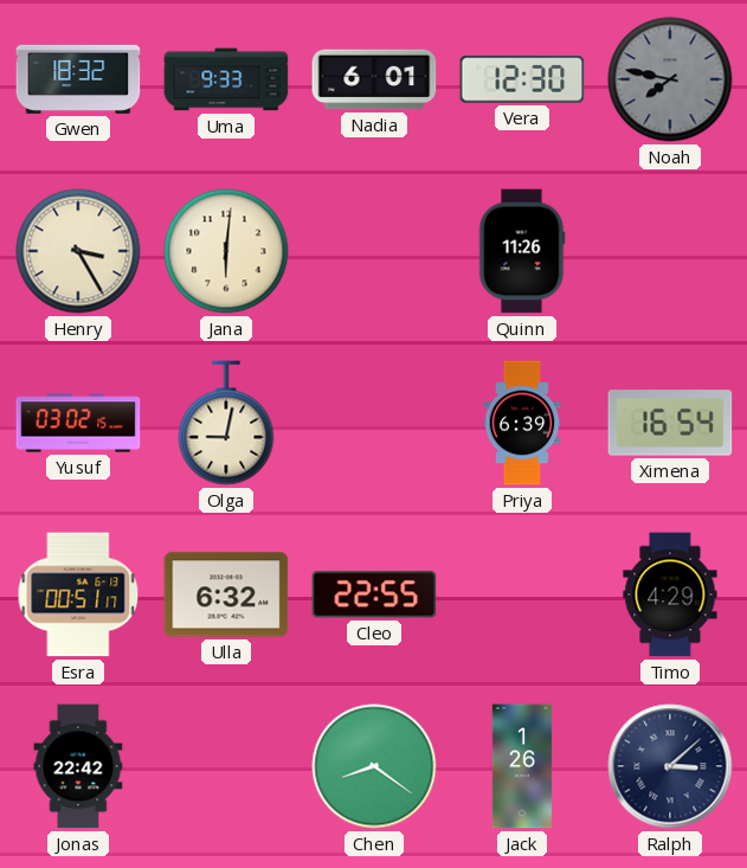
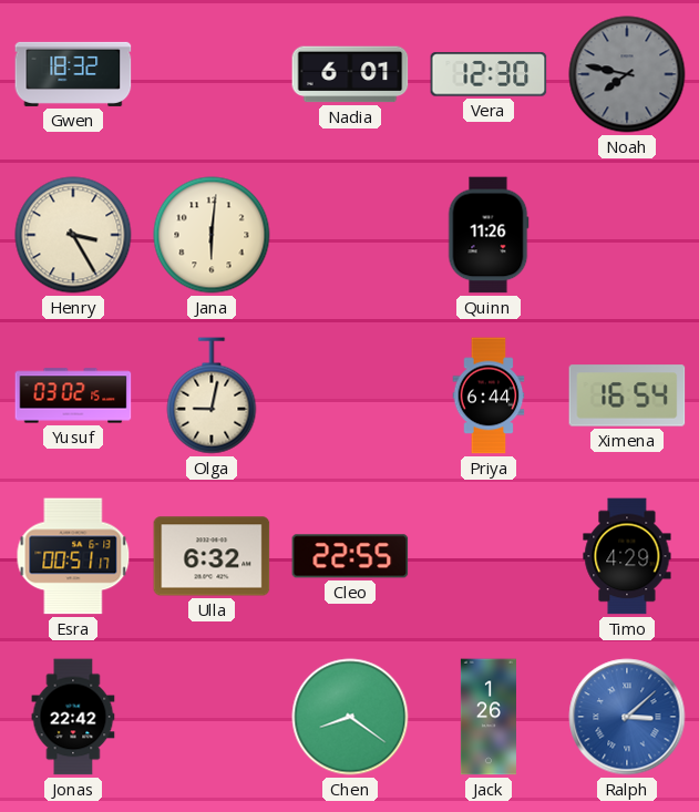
Uma: 9:33 -> none
Priya: 6:39 -> 6:44
Ralph dial: navy -> blue
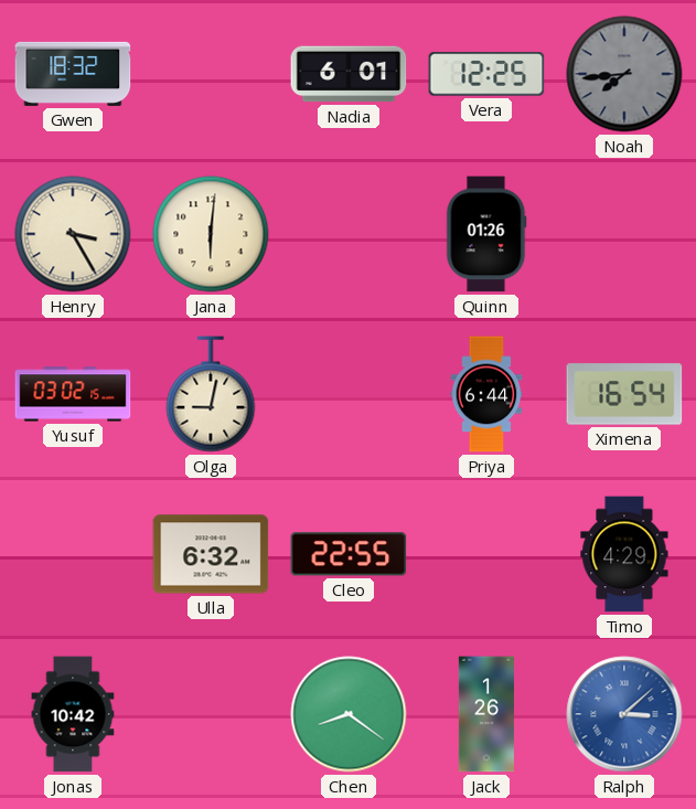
Vera: 12:30 -> 12:25
Noah: 7:47 -> 7:44
Quinn: 11:26 -> 01:26
Esra: 00:51 -> none
Jonas: 22:42 -> 10:42
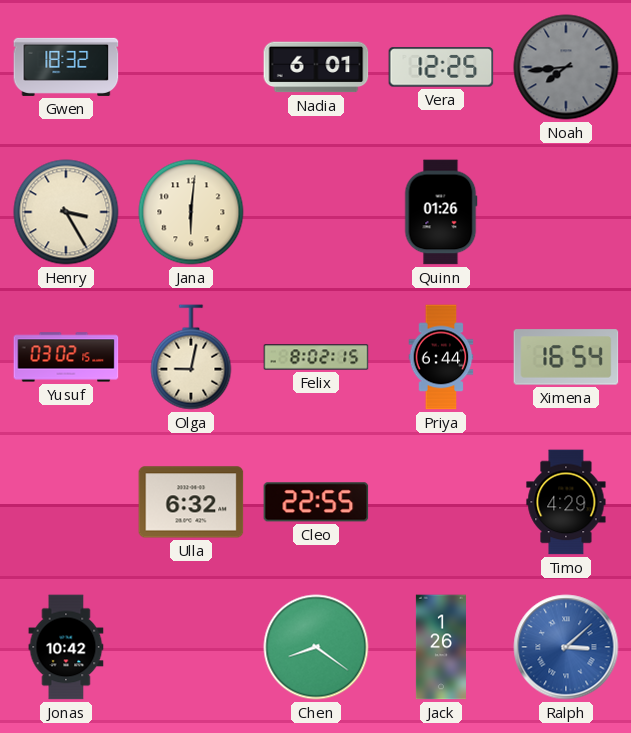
Felix: none -> 8:02
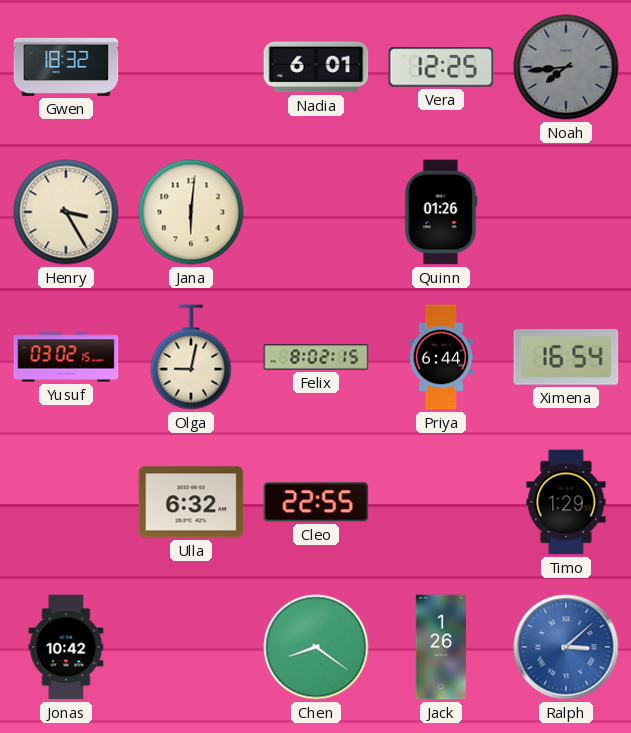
Timo: 4:29 -> 1:29
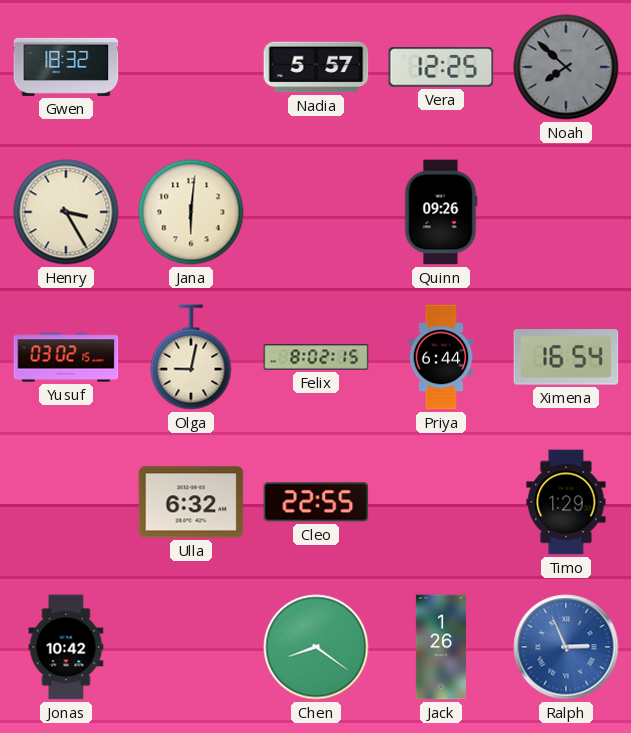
Nadia: 6:01 -> 5:57
Noah: 7:44 -> 7:52
Quinn: 01:26 -> 09:26
Ralph: 3:08 -> 2:56
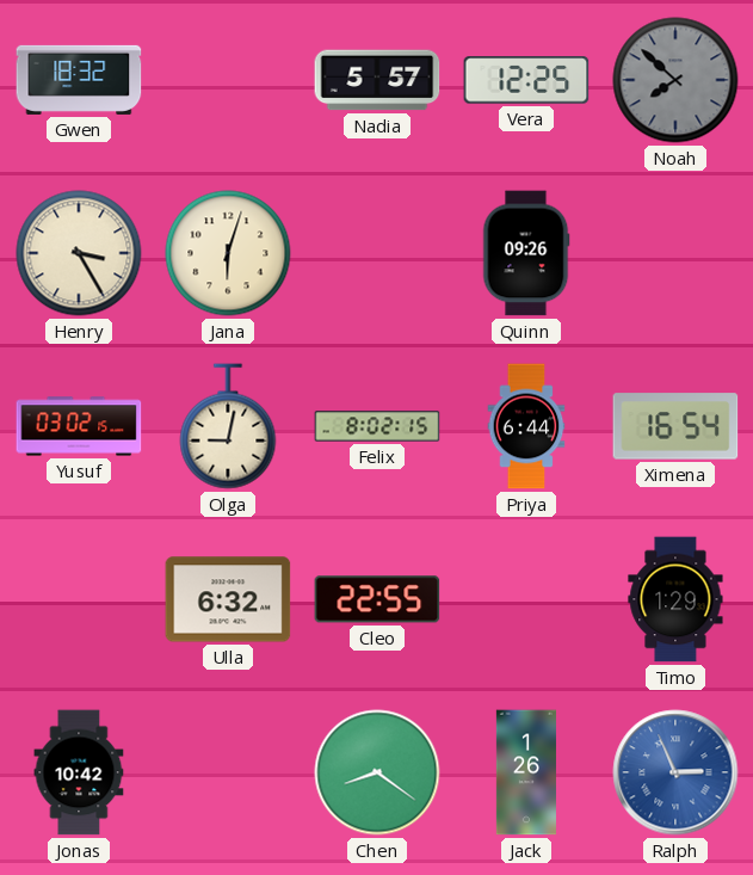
Jana: 6:01 -> 6:03
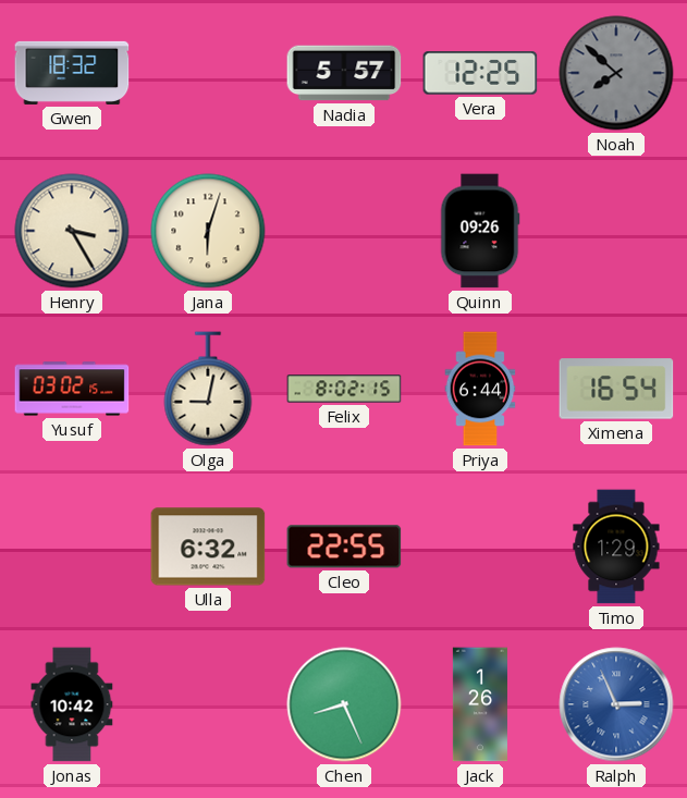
Chen: 8:21 -> 8:26
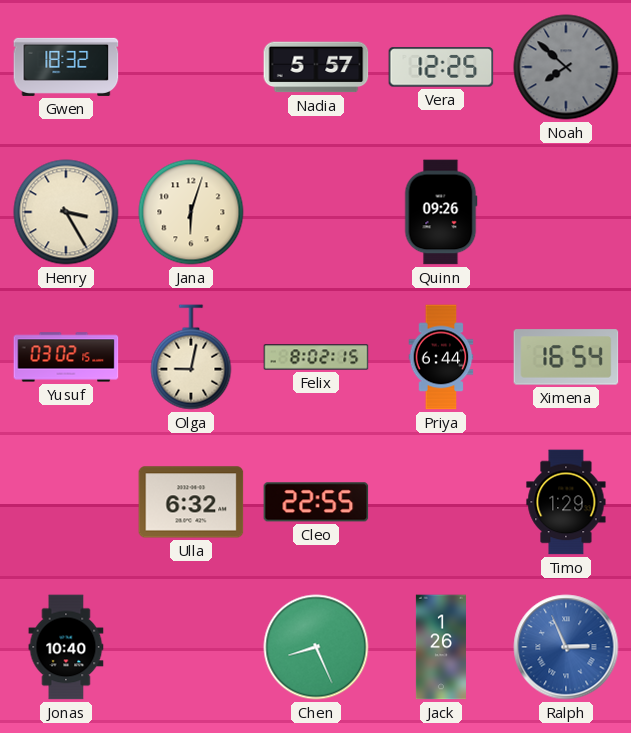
Jonas: 10:42 -> 10:40
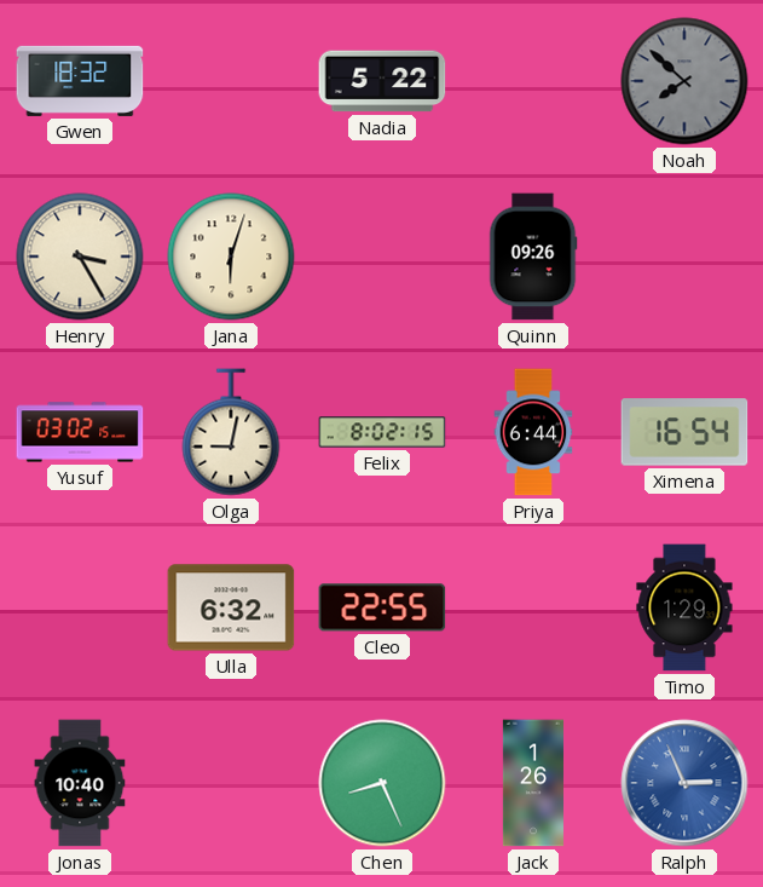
Nadia: 5:57 -> 5:22
Vera: 12:25 -> none
